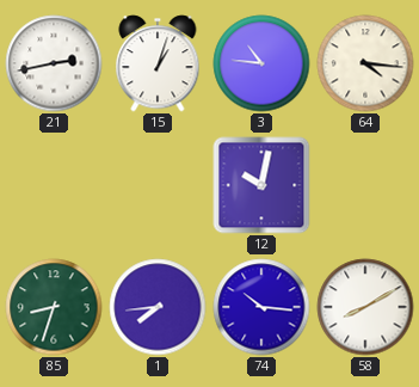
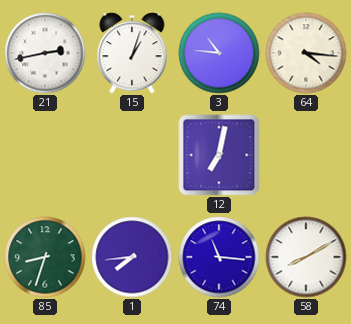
12: 10:02 -> 7:02
74: 10:16 -> 11:16
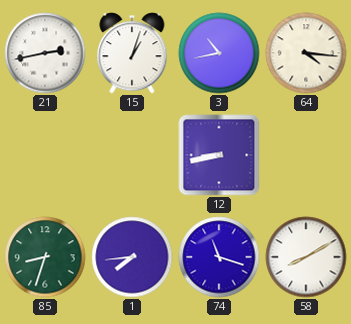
3: 10:46 -> 10:43
12: 7:02 -> 8:43
74: 11:16 -> 11:18
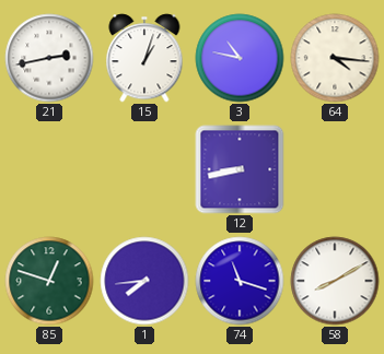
3: 10:43 -> 10:47
85: 8:33 -> 12:48
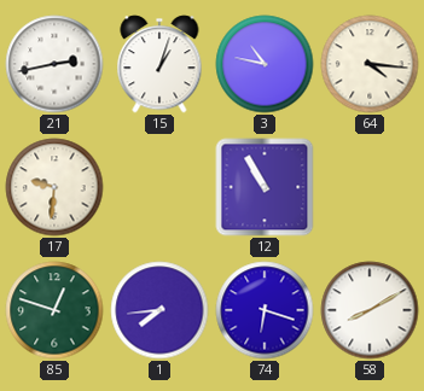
17: none -> 9:31
12: 8:43 -> 10:55
74: 11:18 -> 6:18
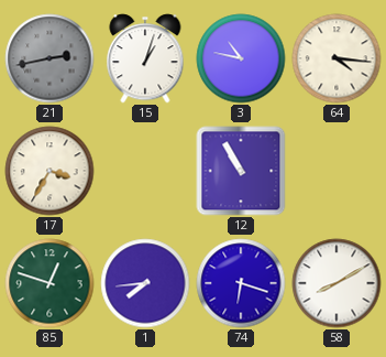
21 dial: white -> grey
17: 9:31 -> 3:35
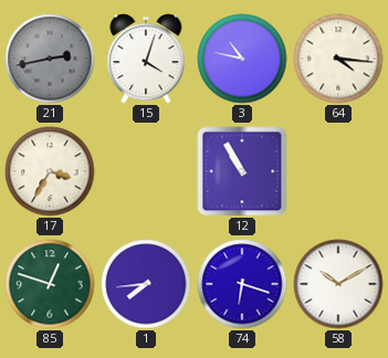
15: 1:03 -> 4:03
58: 8:10 -> 10:10
